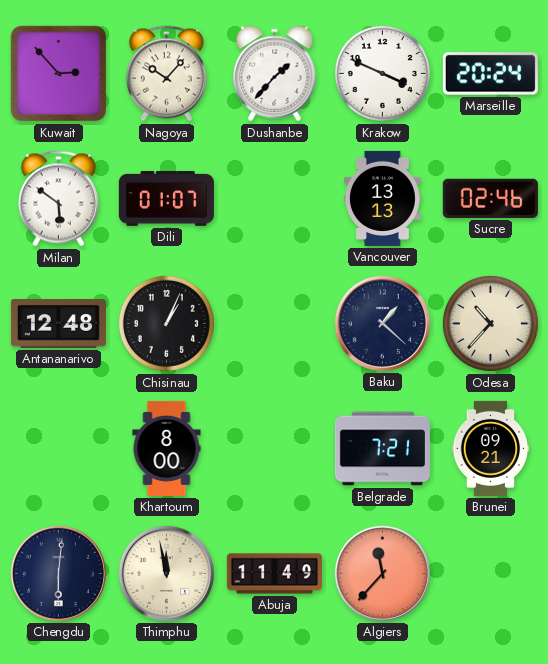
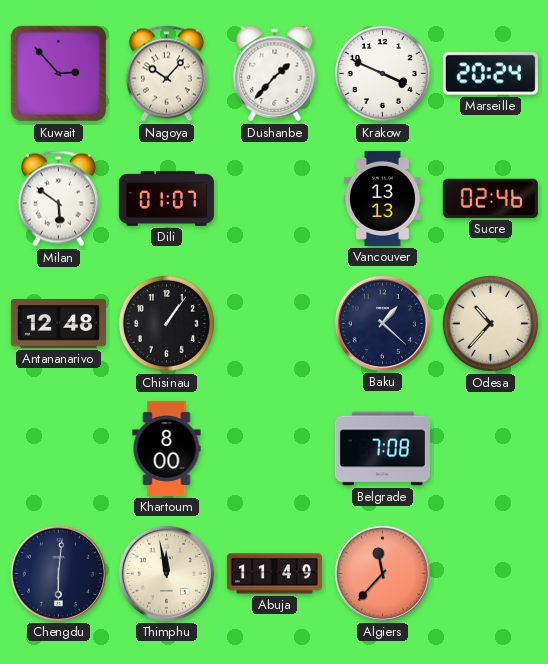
Chisinau: 1:04 -> 1:06
Belgrade: 7:21 -> 7:08
Brunei: 09:21 -> none
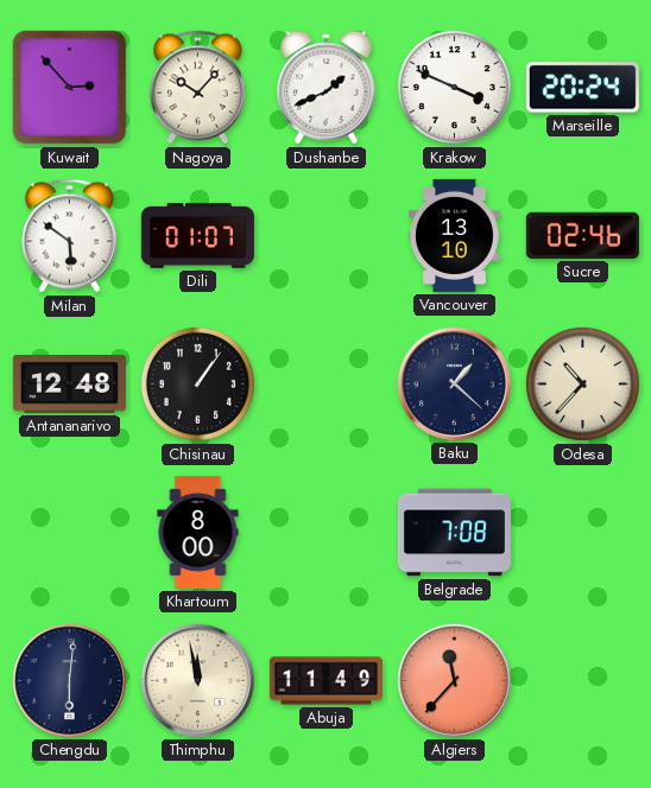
Dushanbe: 1:37 -> 1:41
Vancouver: 13:13 -> 13:10
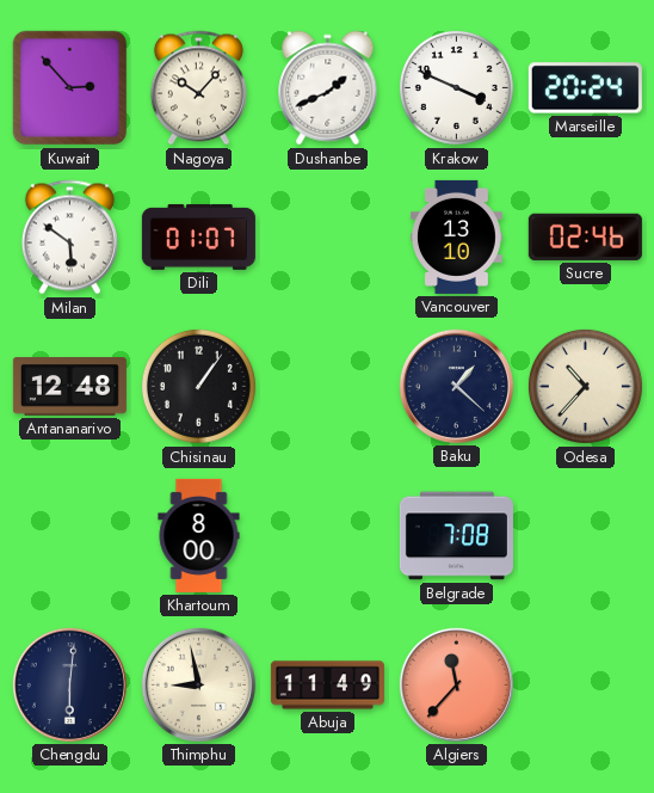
Thimphu: 11:58 -> 8:58
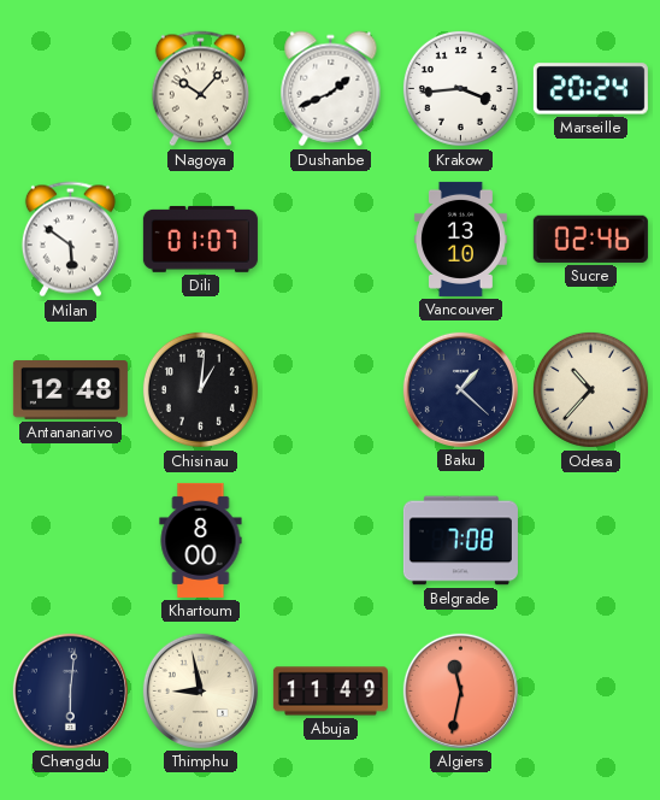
Kuwait: 2:53 -> none
Krakow: 3:49 -> 3:44
Chisinau: 1:06 -> 1:01
Algiers: 11:37 -> 11:32
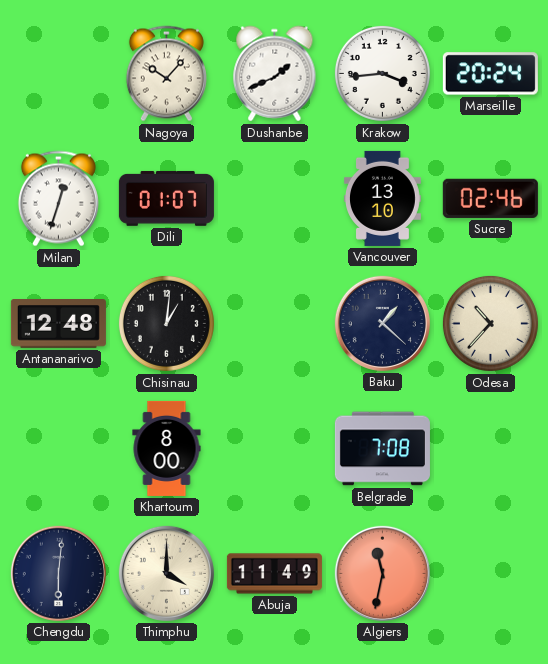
Milan: 5:51 -> 12:33
Thimphu: 8:58 -> 4:00
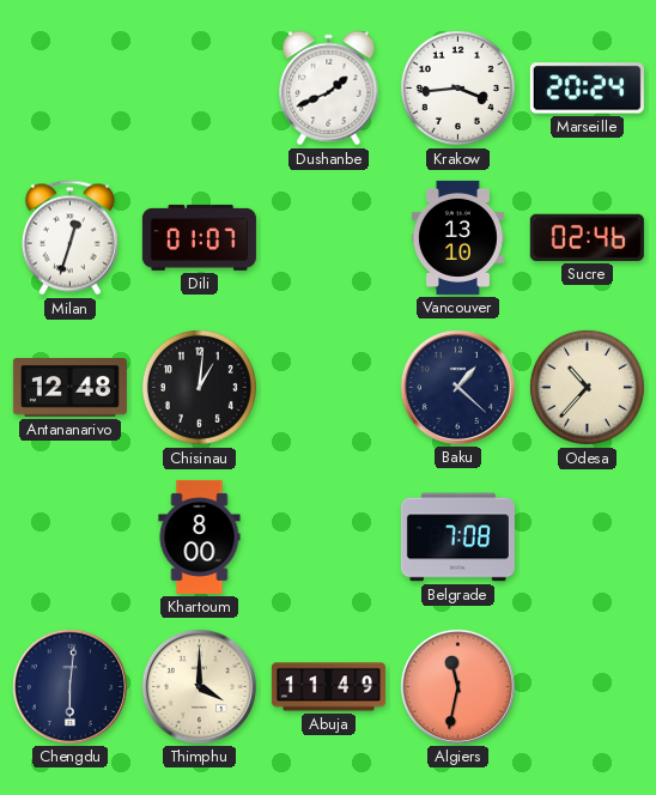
Nagoya: 10:07 -> none
